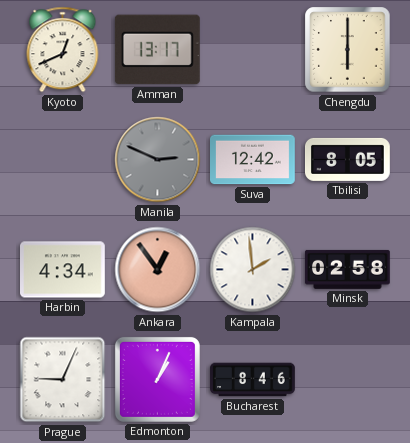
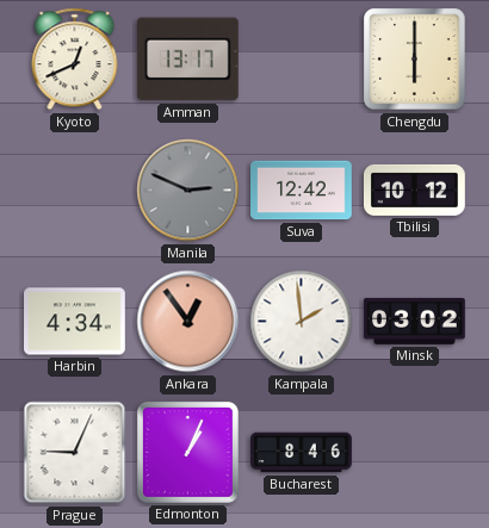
Tbilisi: 8:05 -> 10:12
Minsk: 02:58 -> 03:02
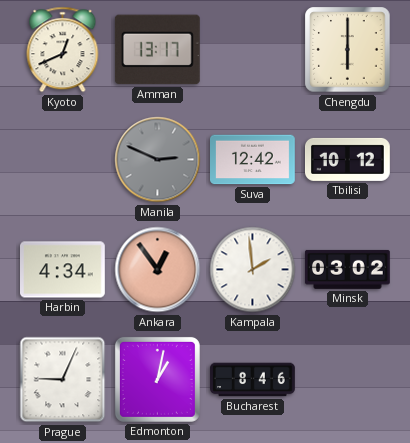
Edmonton: 1:04 -> 1:02
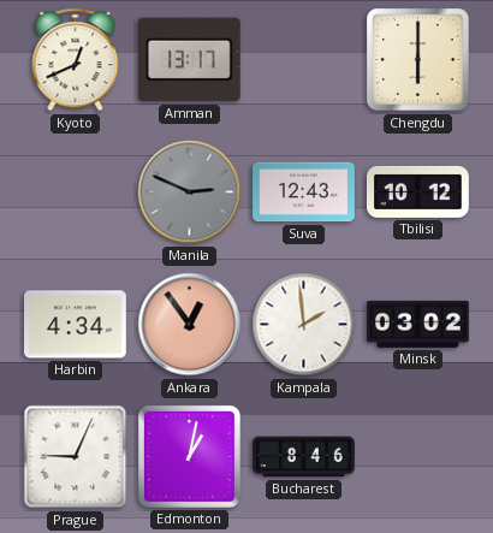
Suva: 12:42 -> 12:43
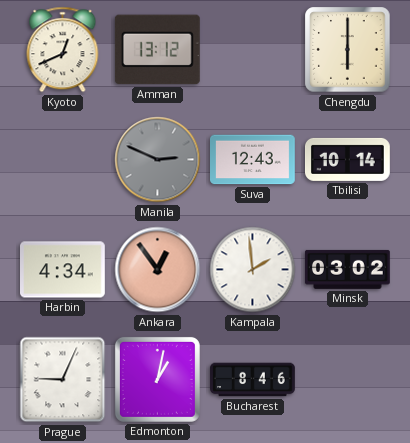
Amman: 13:17 -> 13:12
Tbilisi: 10:12 -> 10:14
